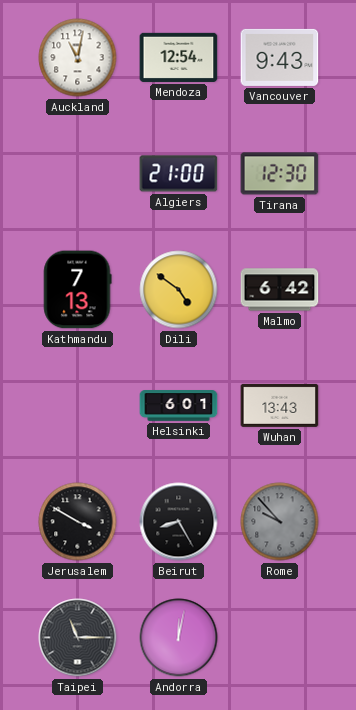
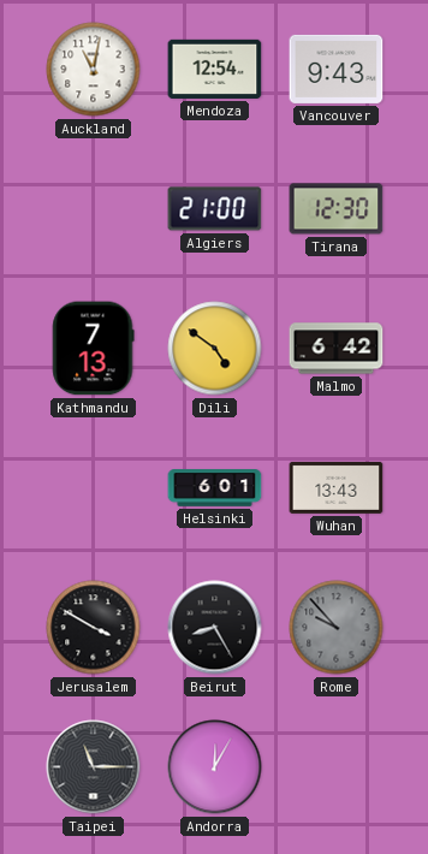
Andorra: 12:02 -> 12:05
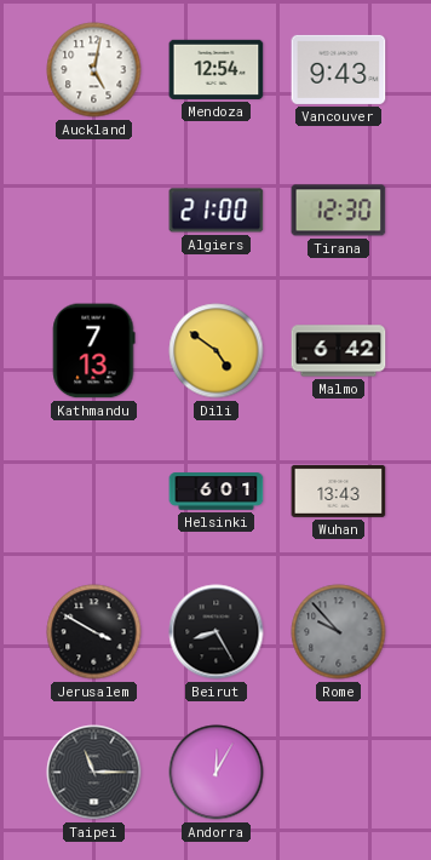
Auckland: 11:02 -> 5:02
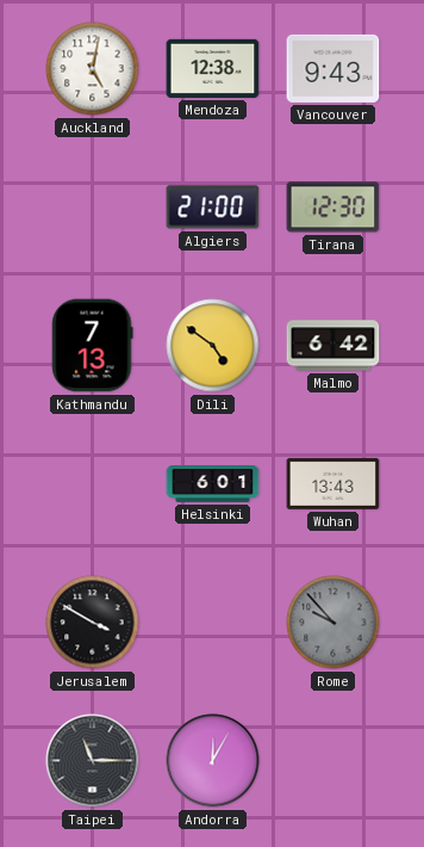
Mendoza: 12:54 -> 12:38
Beirut: 8:25 -> none
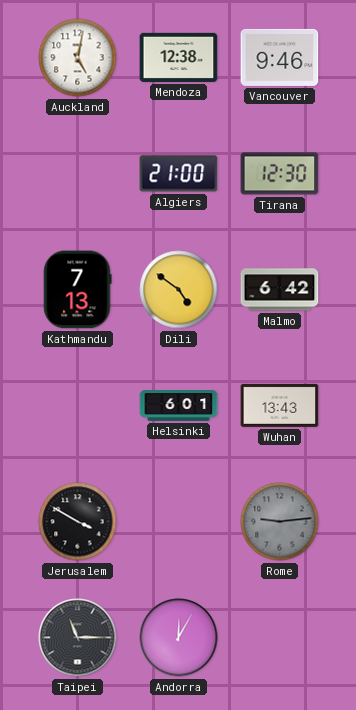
Vancouver: 9:43 -> 9:46
Rome: 9:53 -> 9:14
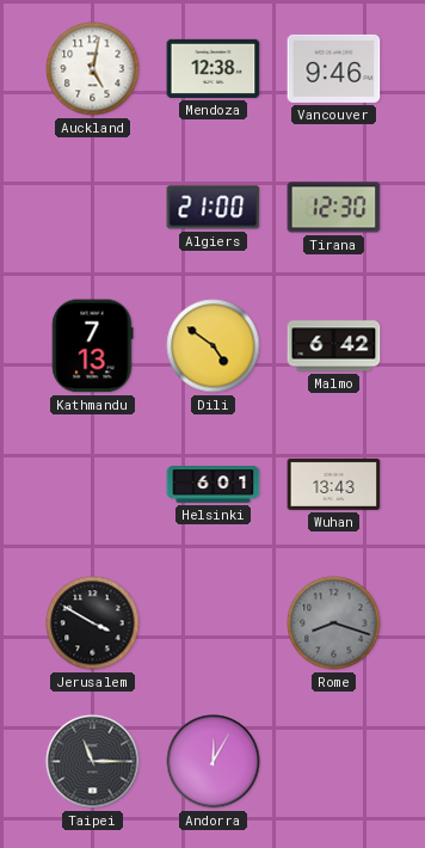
Rome: 9:14 -> 8:18
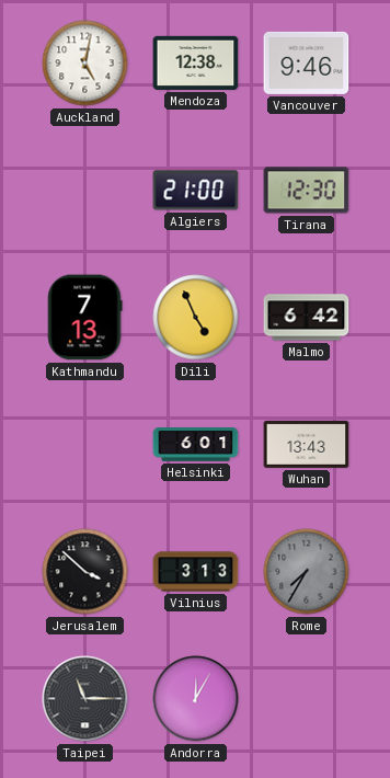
Dili: 4:51 -> 4:56
Jerusalem: 3:50 -> 3:52
Vilnius: none -> 3:13
Rome: 8:18 -> 7:35
